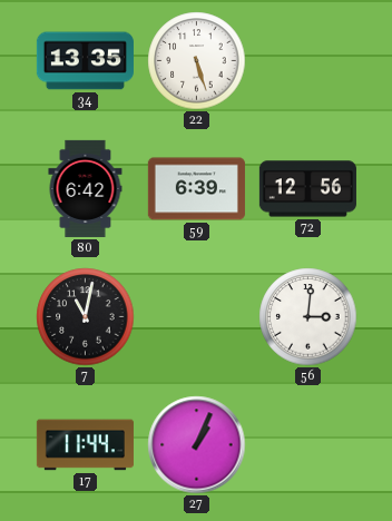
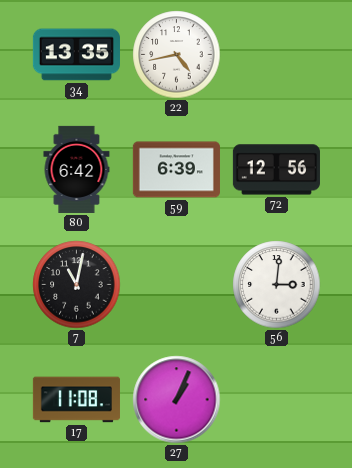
22: 5:27 -> 4:43
17: 11:44 -> 11:08
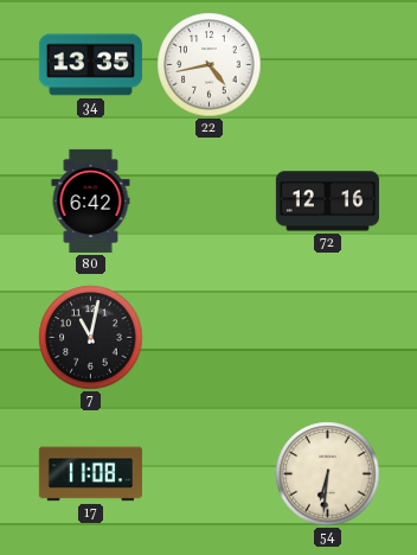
59: 6:39 -> none
72: 12:56 -> 12:16
56: 3:01 -> none
27: 1:04 -> none
54: none -> 6:31
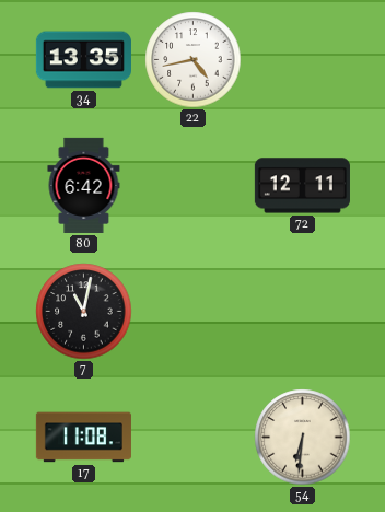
72: 12:16 -> 12:11
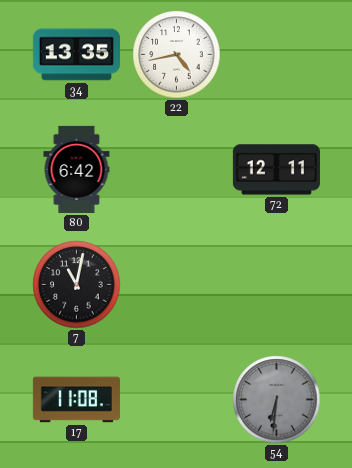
54 dial: cream -> grey
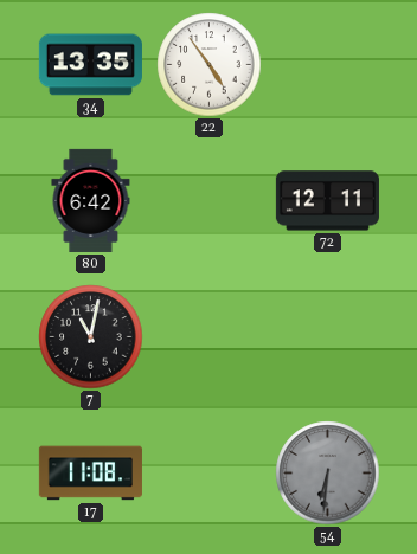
22: 4:43 -> 4:54
